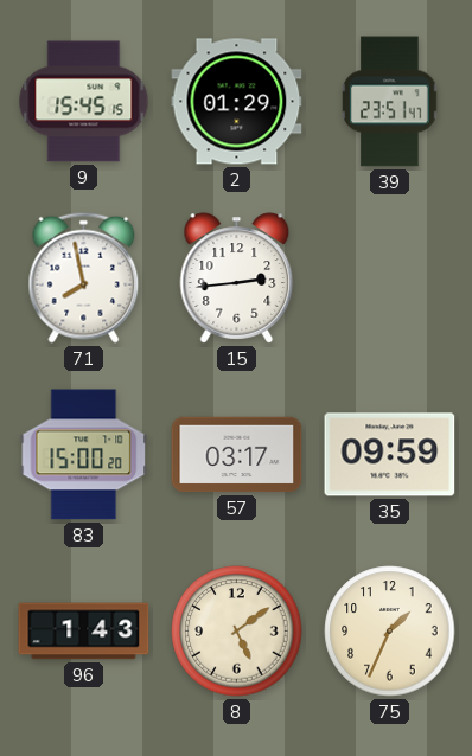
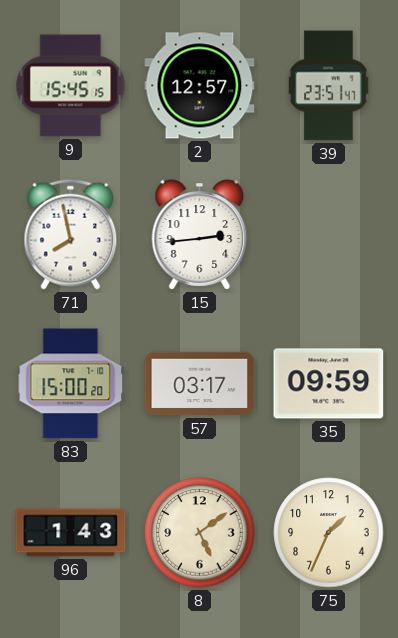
2: 01:29 -> 12:57
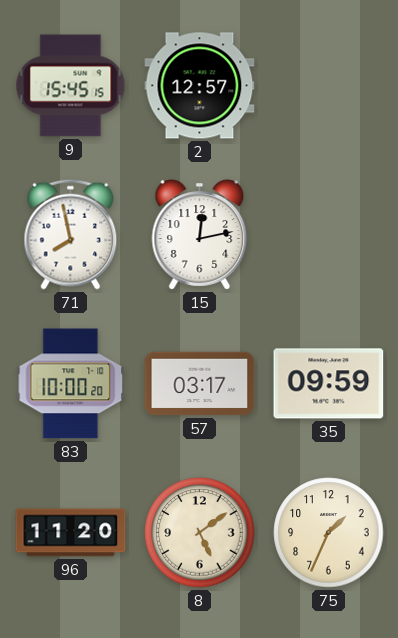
39: 23:51 -> none
15: 2:44 -> 12:13
83: 15:00 -> 10:00
96: 1:43 -> 11:20
